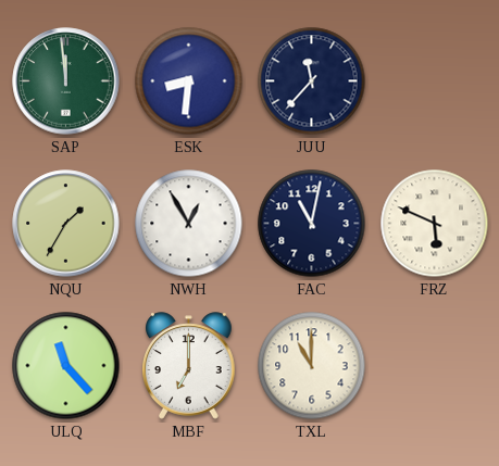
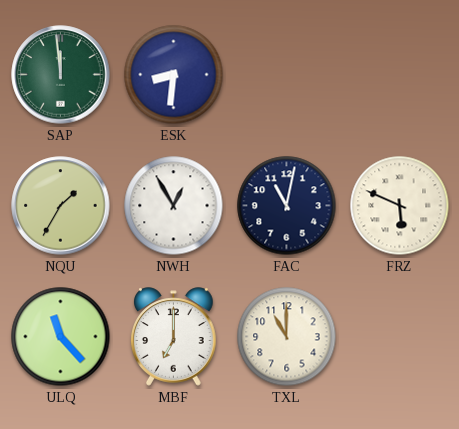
JUU: 11:37 -> none
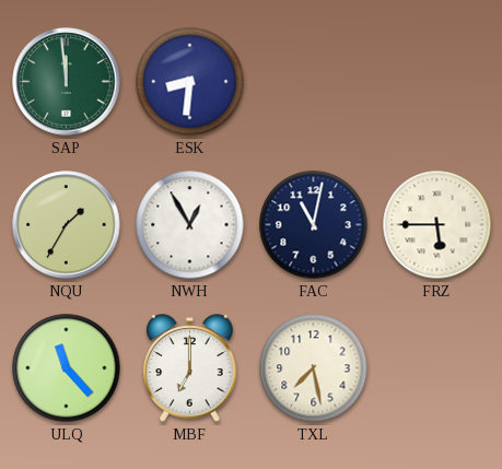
FRZ: 5:49 -> 5:45
TXL: 11:00 -> 7:28
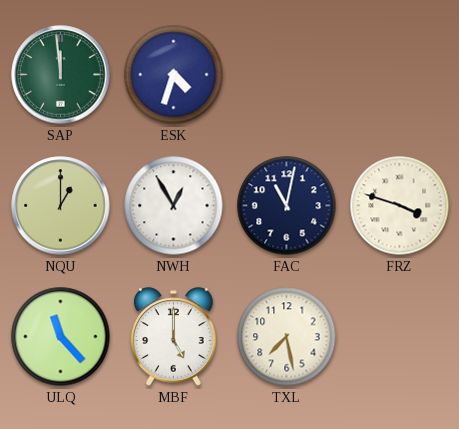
ESK: 8:31 -> 4:33
NQU: 1:35 -> 1:00
FRZ: 5:45 -> 3:48
MBF: 7:00 -> 5:00
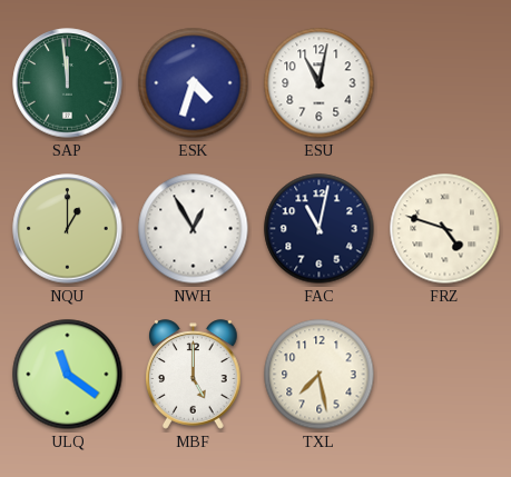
ESU: none -> 11:02
FRZ: 3:48 -> 4:48
ULQ: 11:23 -> 11:21
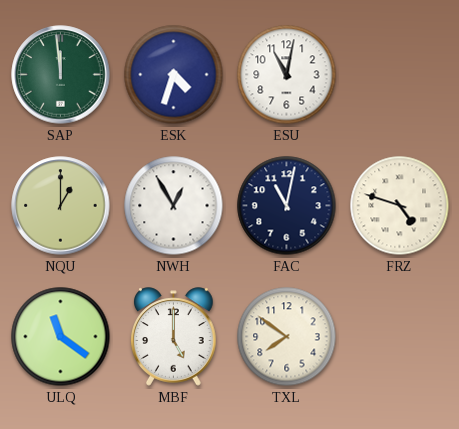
TXL: 7:28 -> 7:51
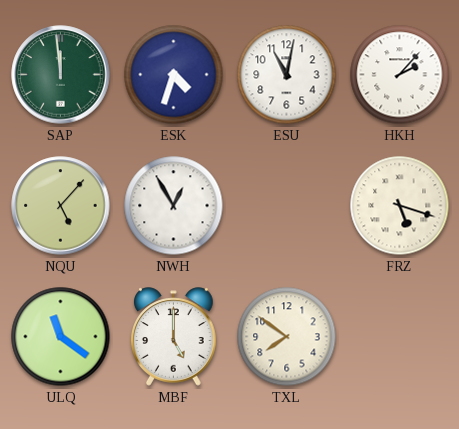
HKH: none -> 2:07
NQU: 1:00 -> 5:07
FAC: 11:02 -> none
FRZ: 4:48 -> 5:18
